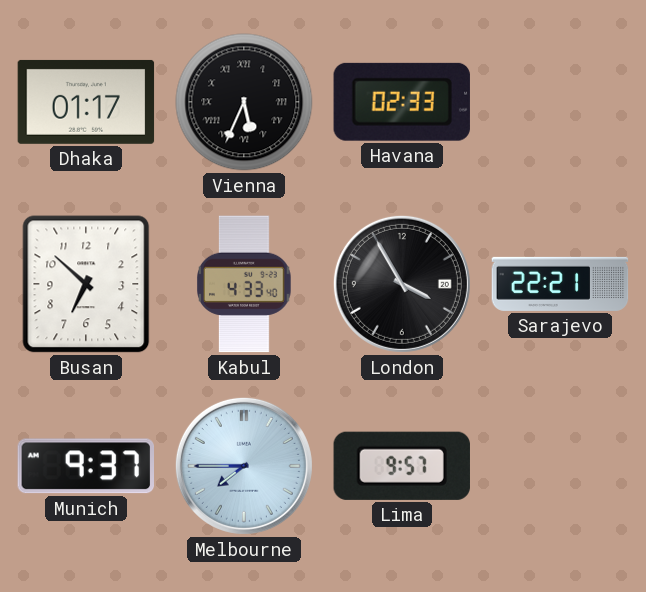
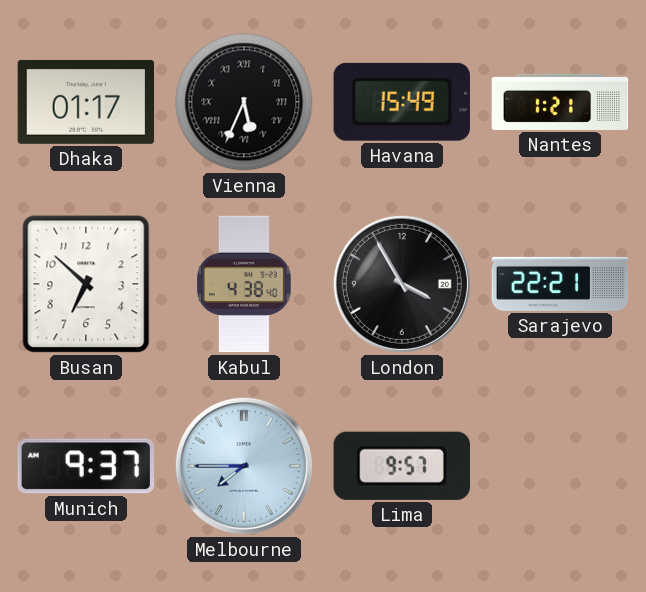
Havana: 02:33 -> 15:49
Nantes: none -> 1:21
Kabul: 4:33 -> 4:38
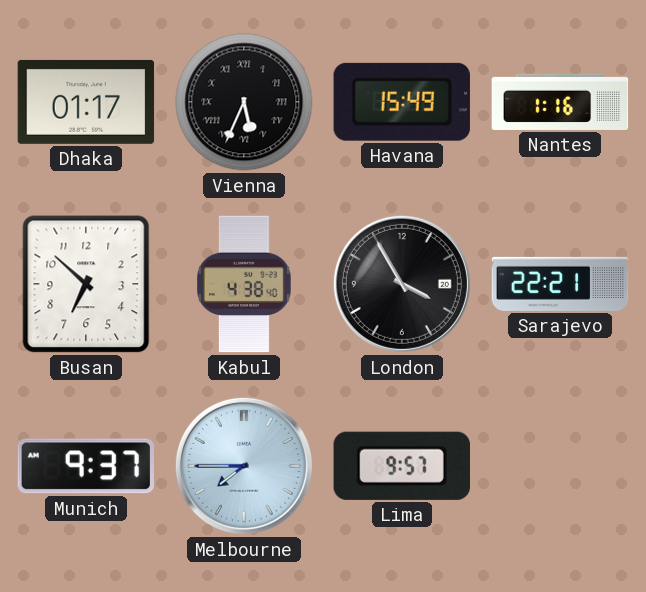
Nantes: 1:21 -> 1:16
